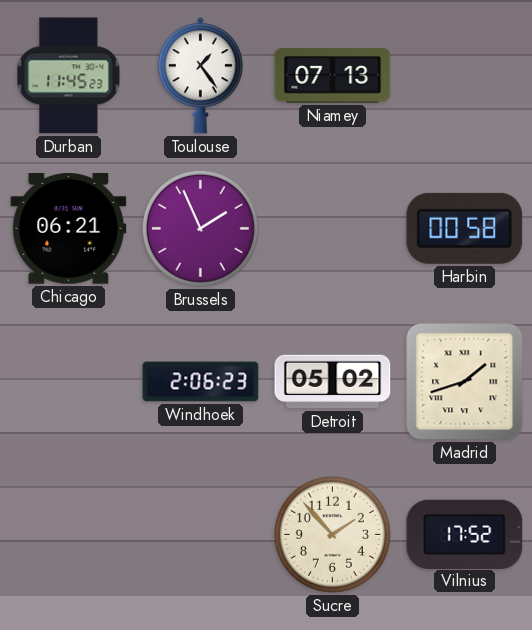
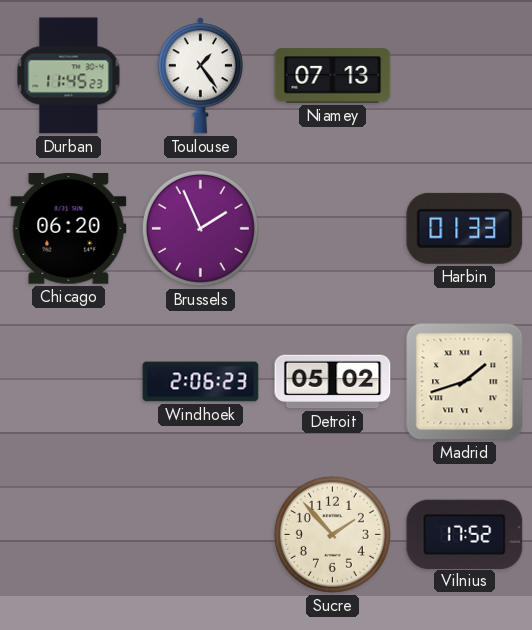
Chicago: 06:21 -> 06:20
Harbin: 00:58 -> 01:33
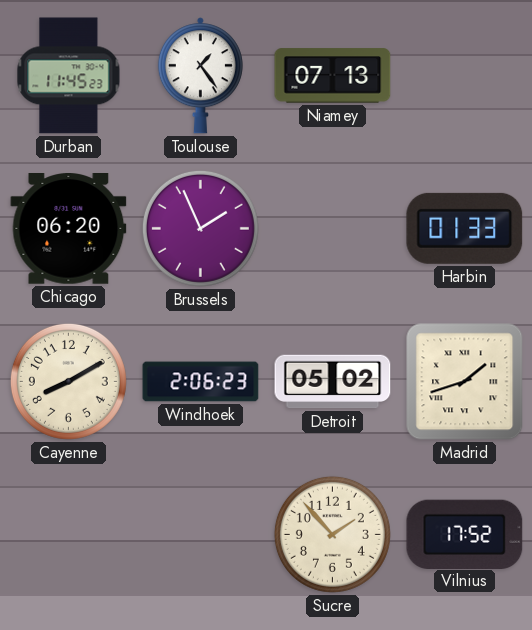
Cayenne: none -> 8:10
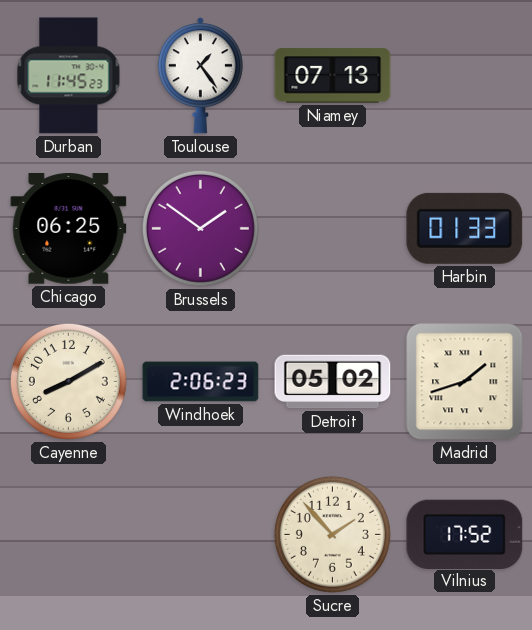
Chicago: 06:20 -> 06:25
Brussels: 1:56 -> 1:51
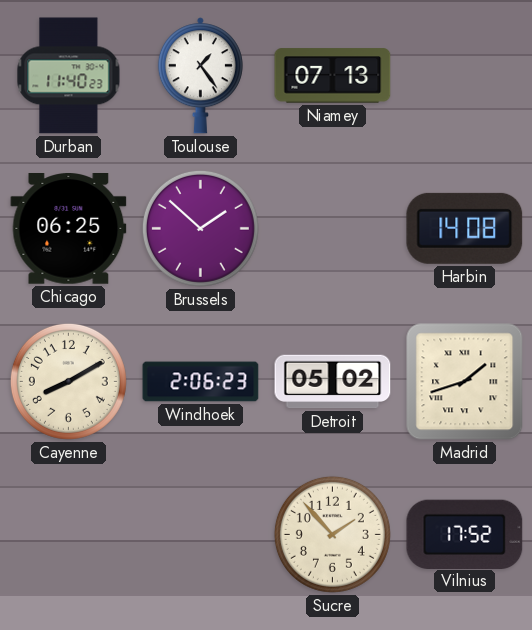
Durban: 11:45 -> 11:40
Brussels: 1:51 -> 1:52
Harbin: 01:33 -> 14:08
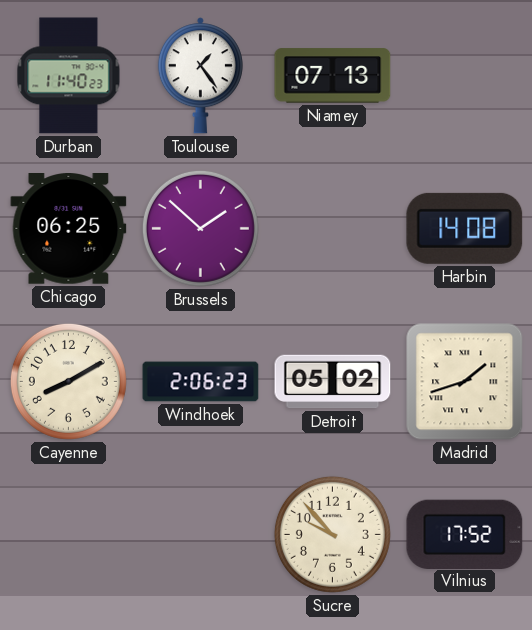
Sucre: 1:53 -> 9:53
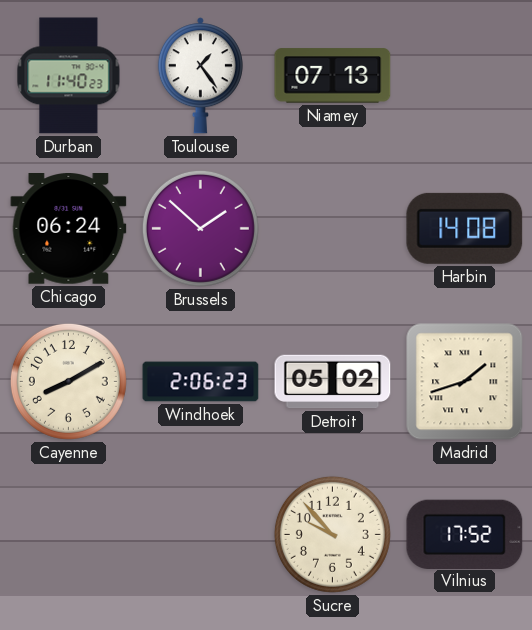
Chicago: 06:25 -> 06:24
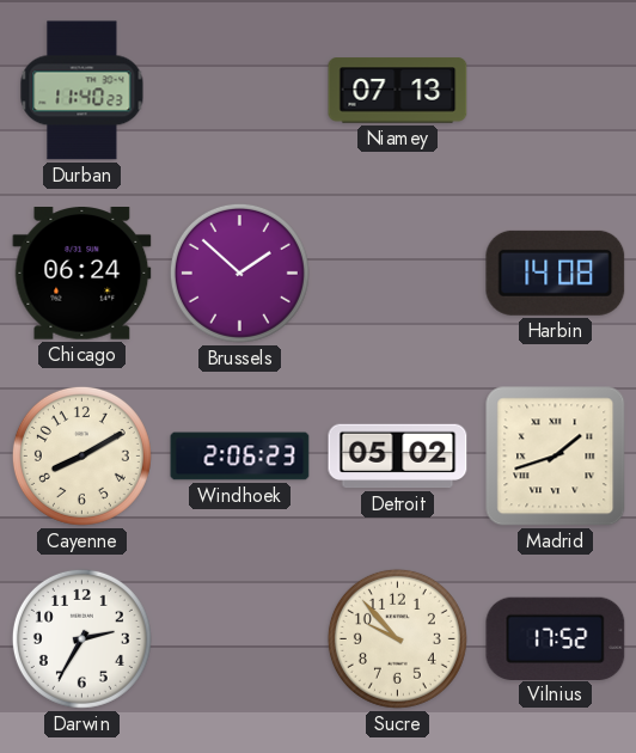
Toulouse: 1:24 -> none
Darwin: none -> 2:35
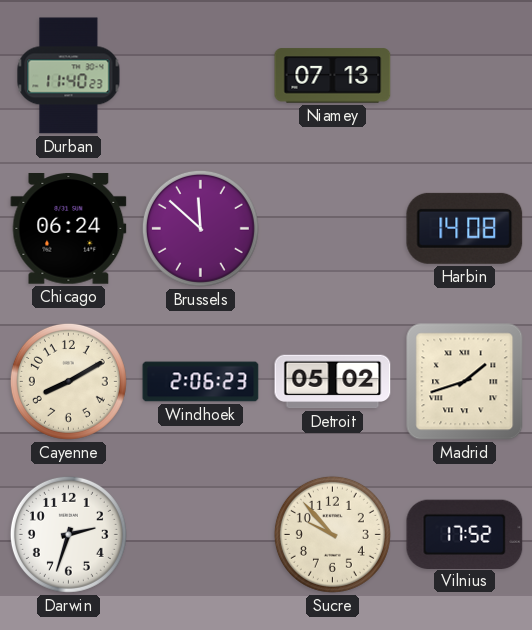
Brussels: 1:52 -> 11:52
Darwin: 2:35 -> 2:33
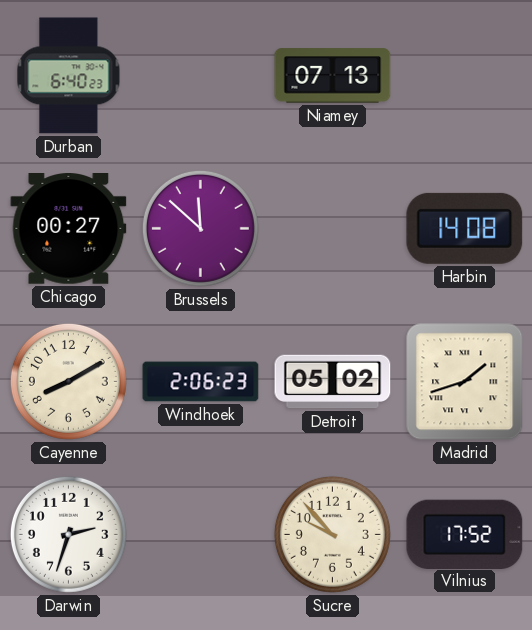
Durban: 11:40 -> 6:40
Chicago: 06:24 -> 00:27
